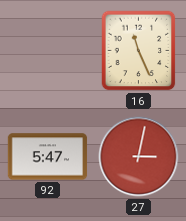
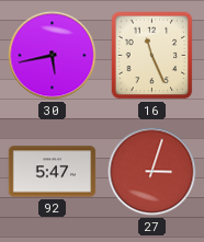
30: none -> 5:43
27: 3:02 -> 3:03
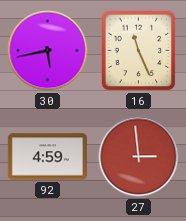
92: 5:47 -> 4:59
27: 3:03 -> 2:59
